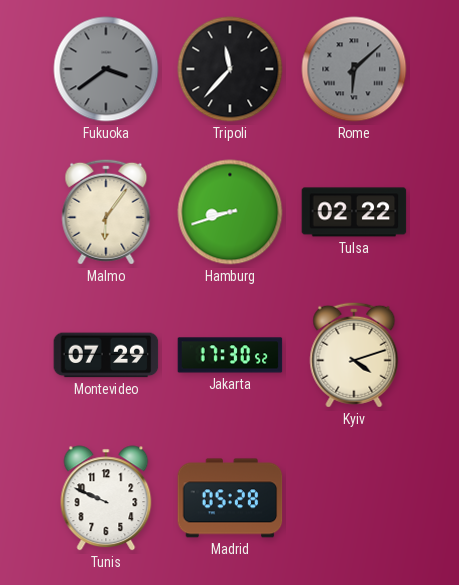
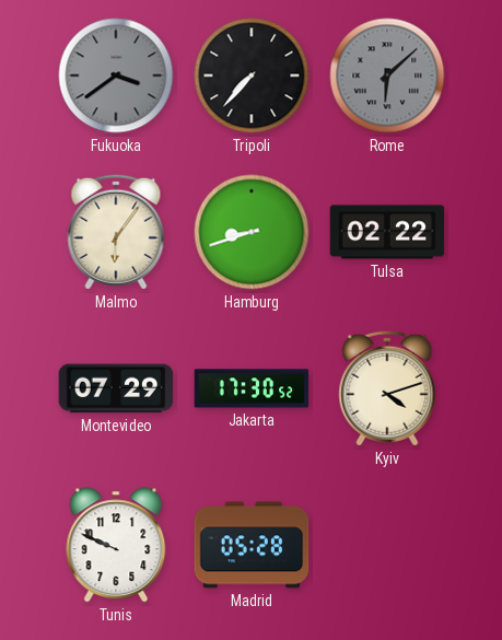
Tripoli: 11:37 -> 7:37
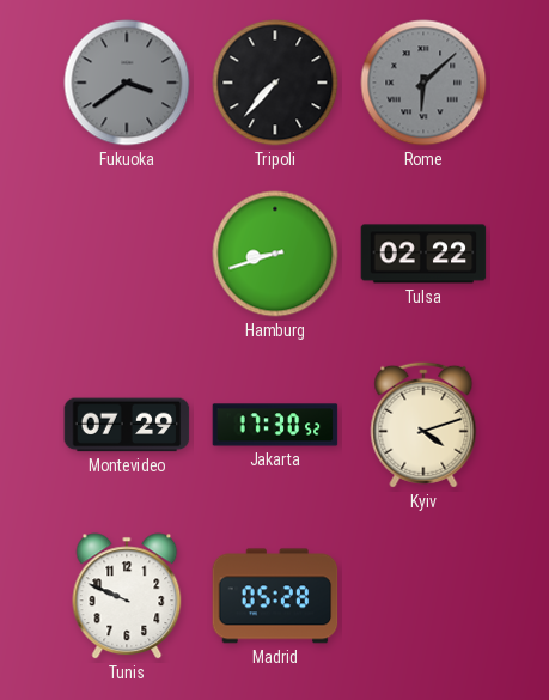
Malmo: 6:06 -> none
